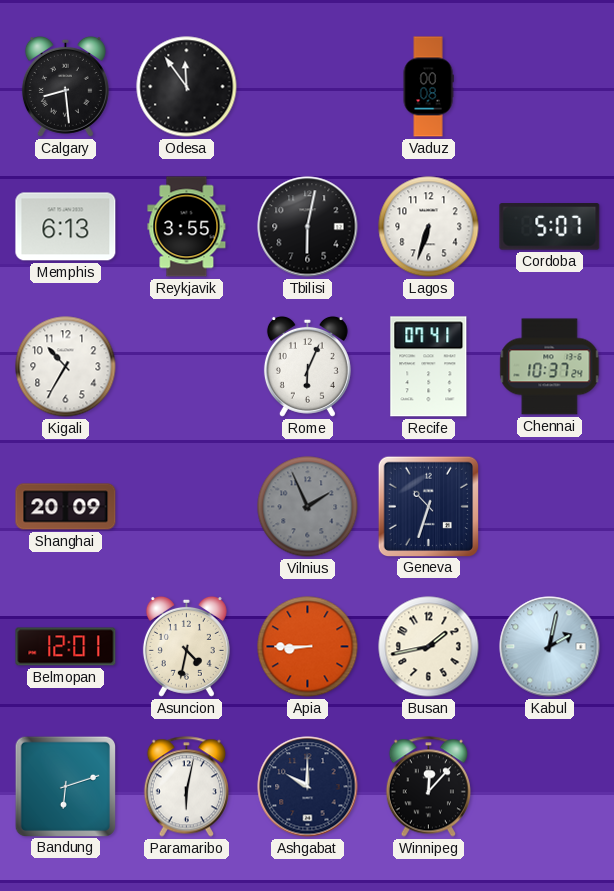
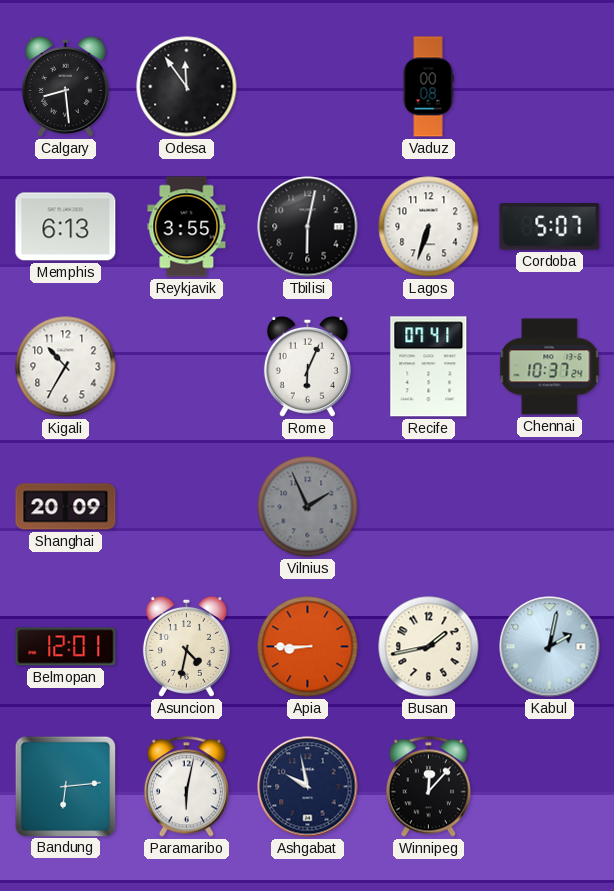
Geneva: 10:33 -> none
Bandung: 6:12 -> 6:14
Ashgabat: 10:00 -> 9:58
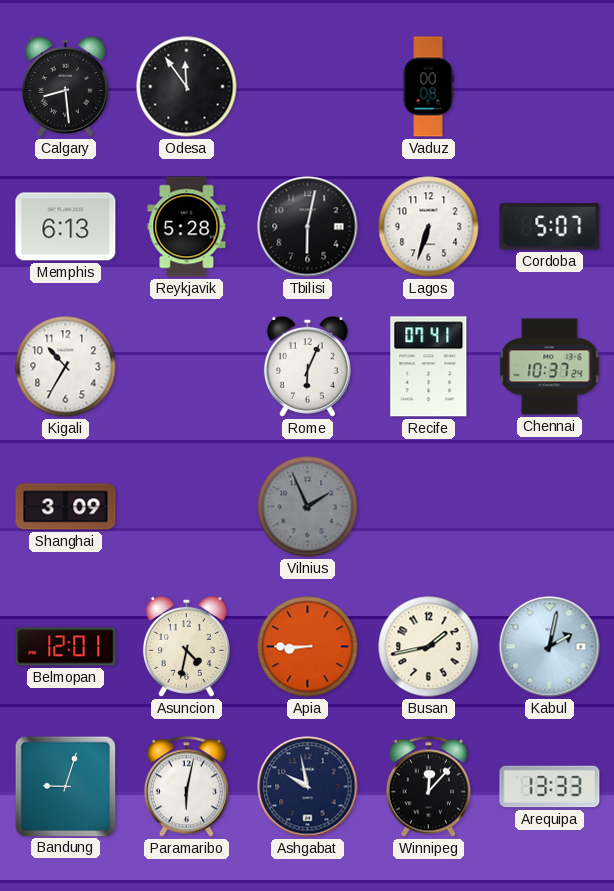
Reykjavik: 3:55 -> 5:28
Shanghai: 20:09 -> 3:09
Bandung: 6:14 -> 9:03
Arequipa: none -> 13:33
